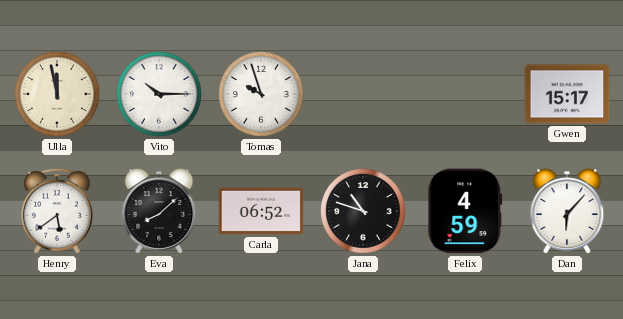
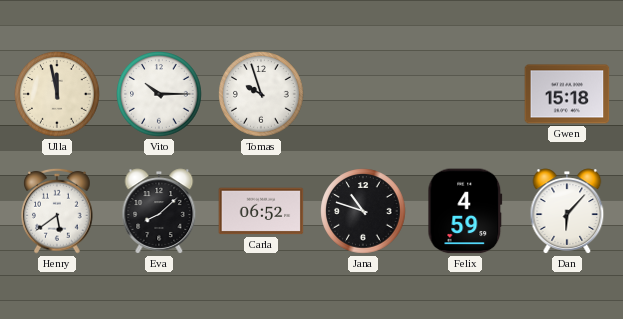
Gwen: 15:17 -> 15:18
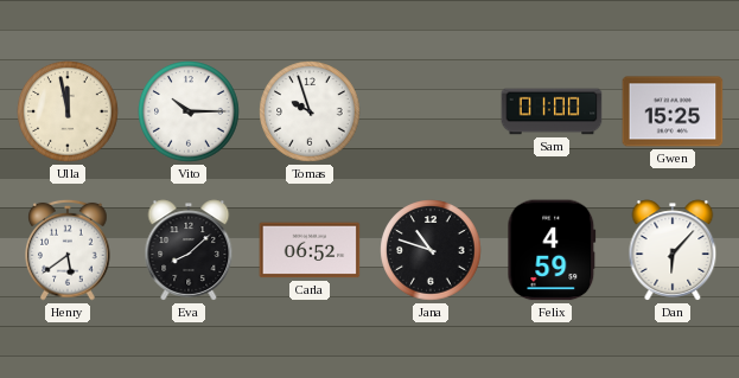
Sam: none -> 01:00
Gwen: 15:18 -> 15:25
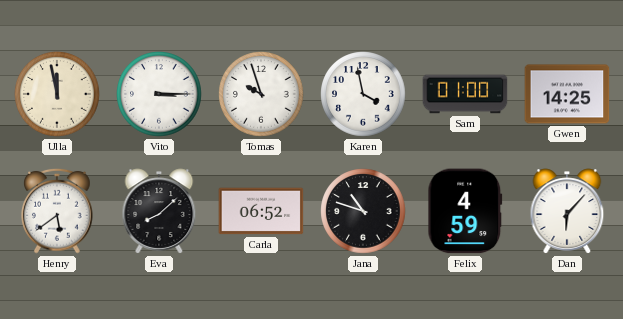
Vito: 10:15 -> 3:15
Karen: none -> 3:58
Gwen: 15:25 -> 14:25
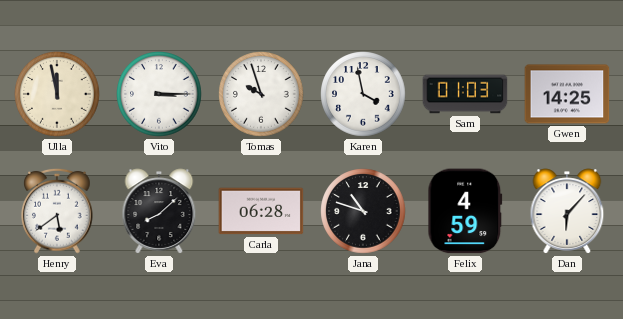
Sam: 01:00 -> 01:03
Carla: 06:52 -> 06:28
